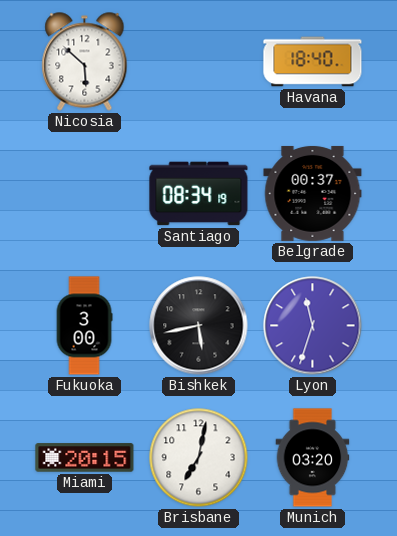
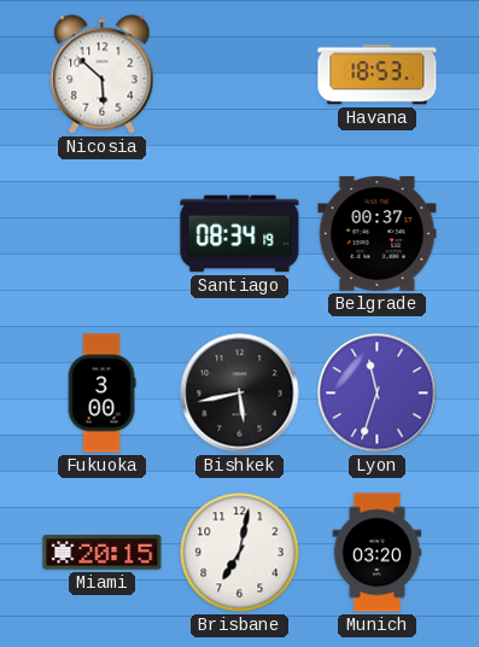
Havana: 18:40 -> 18:53
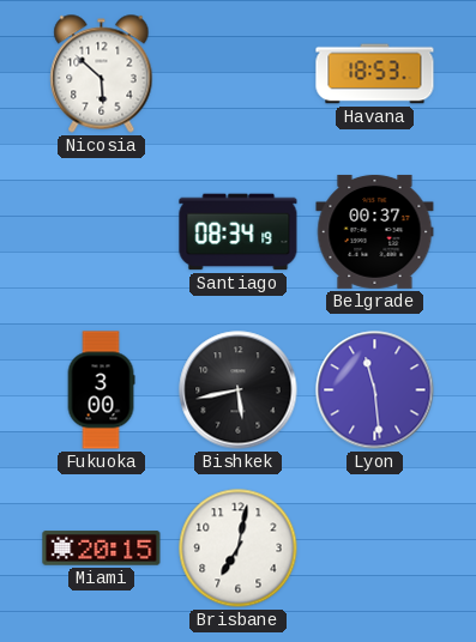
Lyon: 11:33 -> 11:29
Munich: 03:20 -> none
